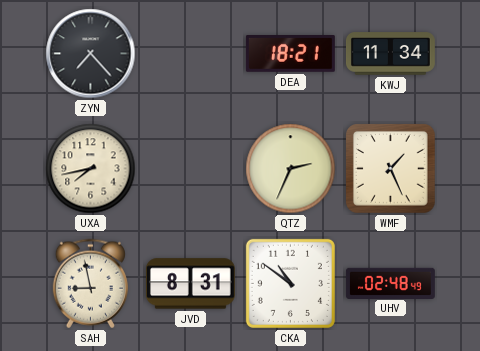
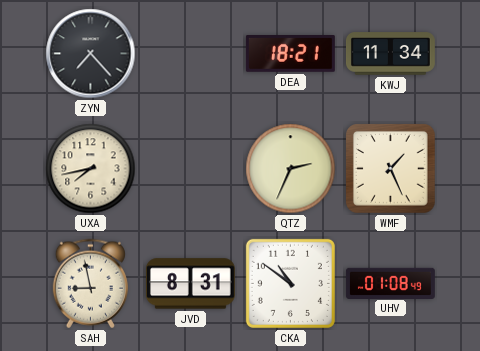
UHV: 02:48 -> 01:08
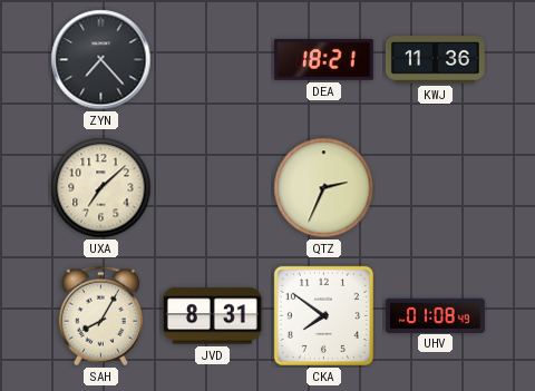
KWJ: 11:34 -> 11:36
UXA: 7:43 -> 7:08
WMF: 1:26 -> none
SAH: 8:58 -> 8:05
CKA: 10:51 -> 7:51
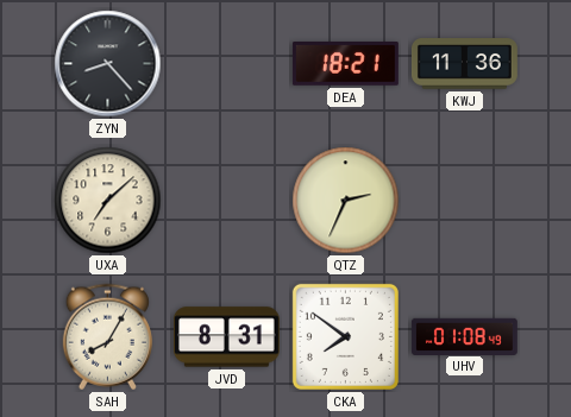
ZYN: 7:23 -> 8:23
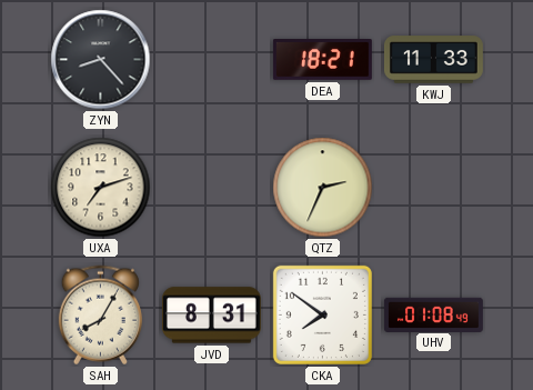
KWJ: 11:36 -> 11:33
UXA: 7:08 -> 7:12
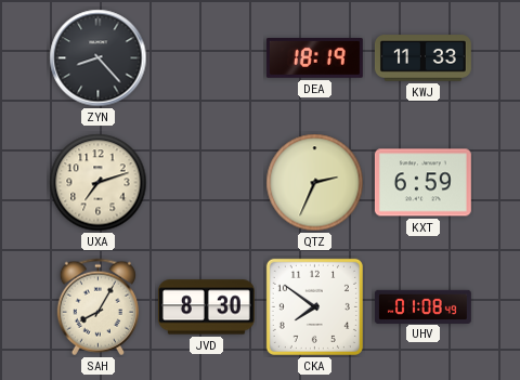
DEA: 18:21 -> 18:19
KXT: none -> 6:59
JVD: 8:31 -> 8:30
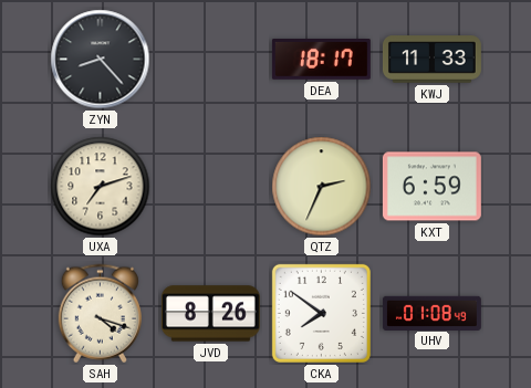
DEA: 18:19 -> 18:17
SAH: 8:05 -> 4:18
JVD: 8:30 -> 8:26
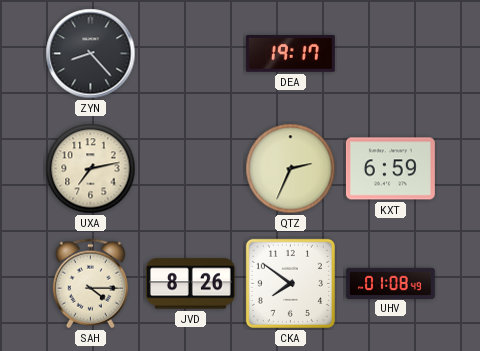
DEA: 18:17 -> 19:17
KWJ: 11:33 -> none
UXA: 7:12 -> 7:13
SAH: 4:18 -> 4:15
